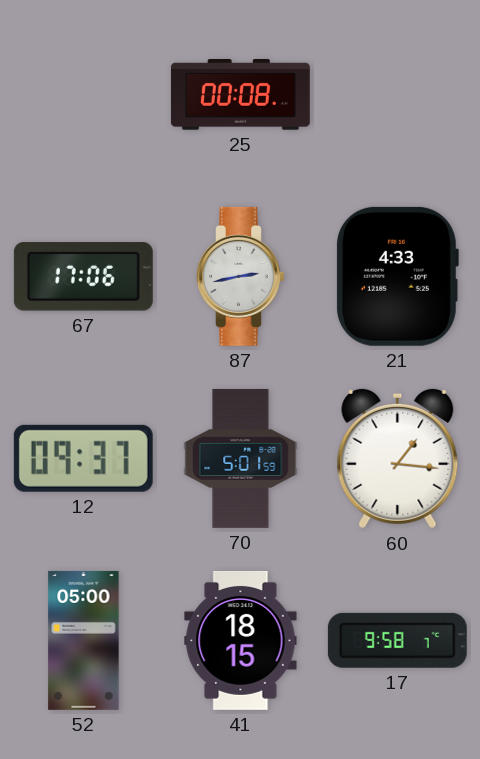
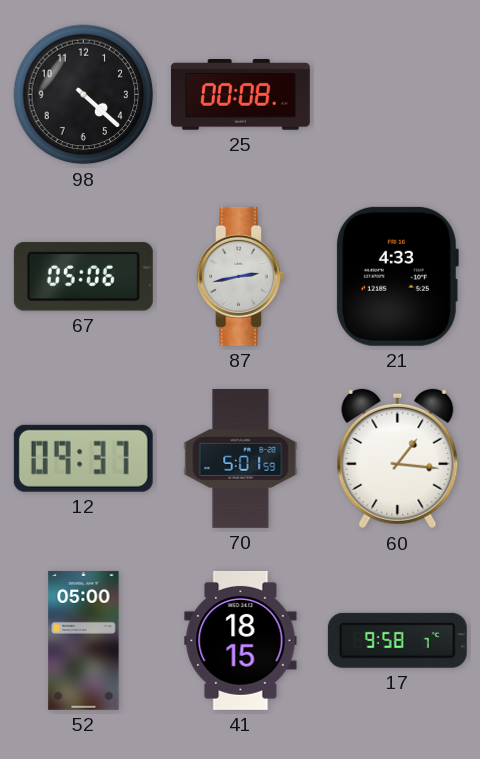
98: none -> 4:22
67: 17:06 -> 05:06
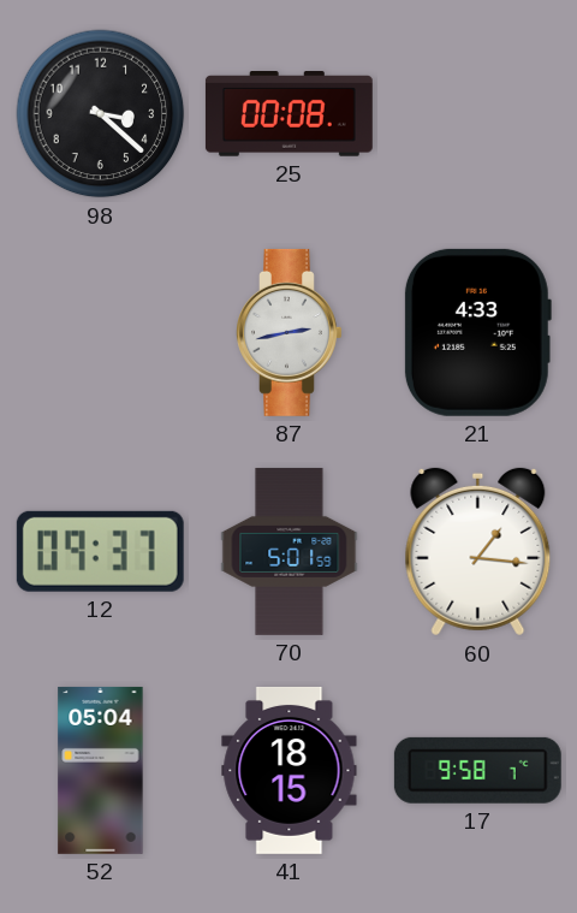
98: 4:22 -> 3:22
67: 05:06 -> none
52: 05:00 -> 05:04
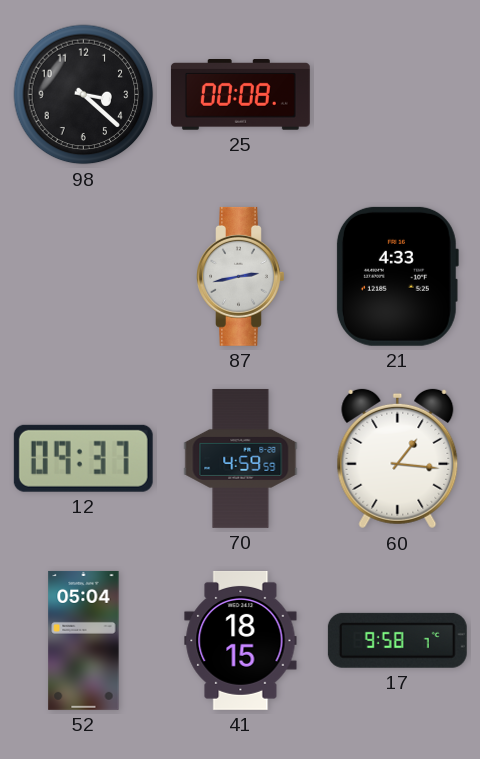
70: 5:01 -> 4:59
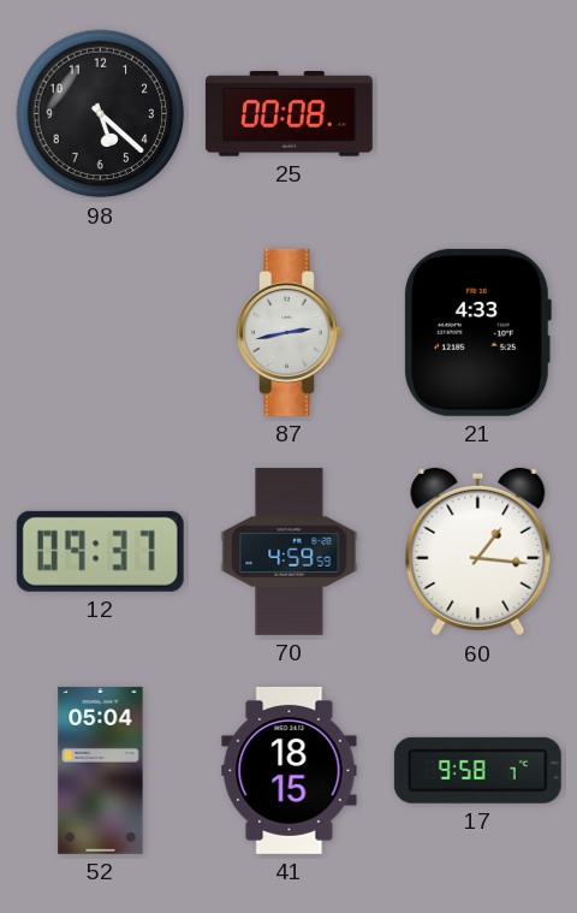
98: 3:22 -> 5:22
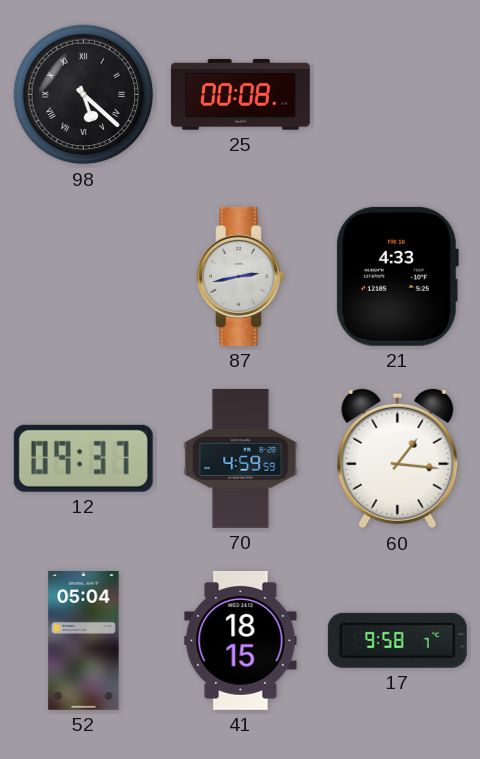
98 numerals: Arabic -> Roman
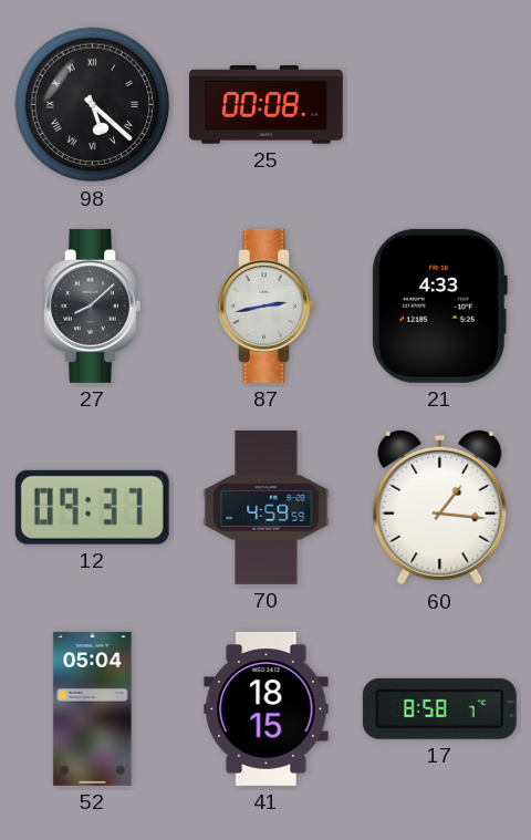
27: none -> 8:08
17: 9:58 -> 8:58
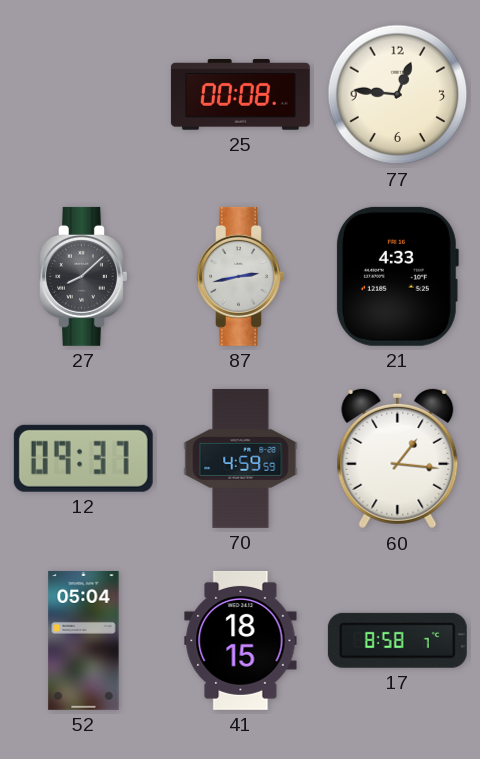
98: 5:22 -> none
77: none -> 12:46
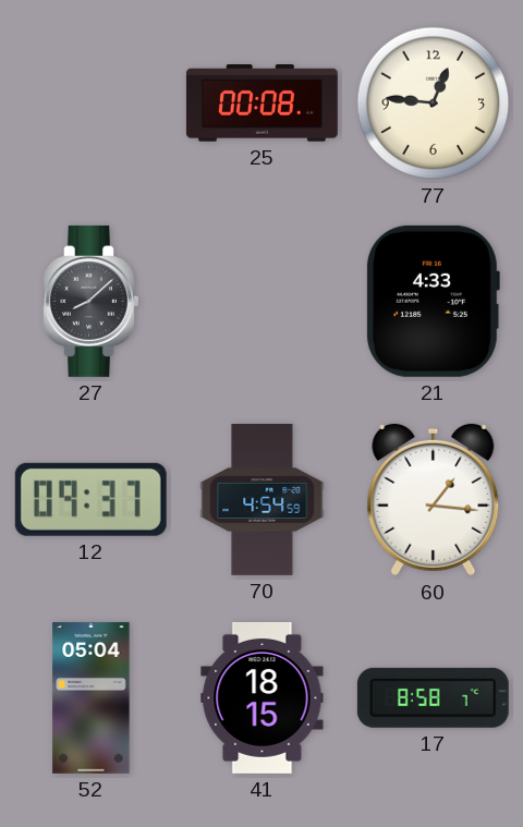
87: 2:43 -> none
70: 4:59 -> 4:54
